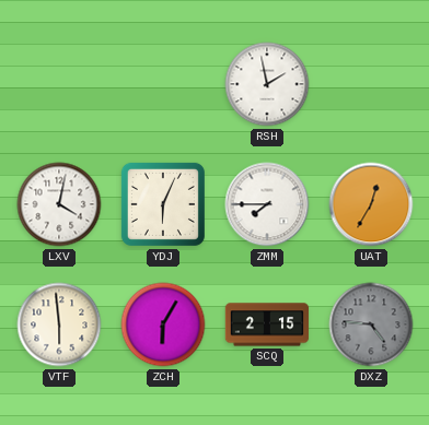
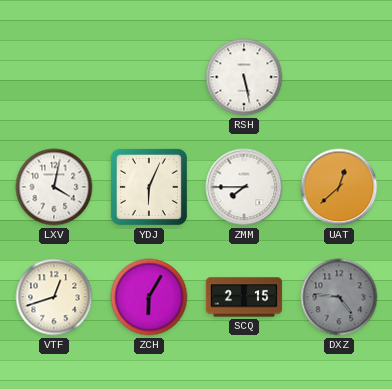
RSH: 1:58 -> 5:28
UAT: 12:35 -> 12:38
VTF: 5:59 -> 12:42
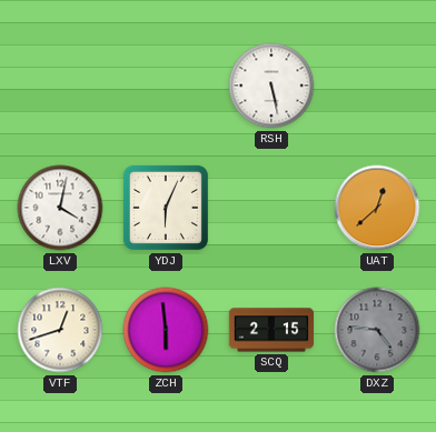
ZMM: 7:45 -> none
ZCH: 6:05 -> 5:59
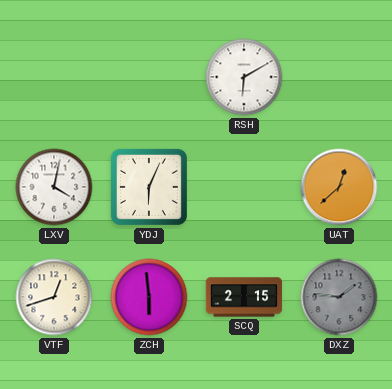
RSH: 5:28 -> 6:10
DXZ: 4:46 -> 1:46
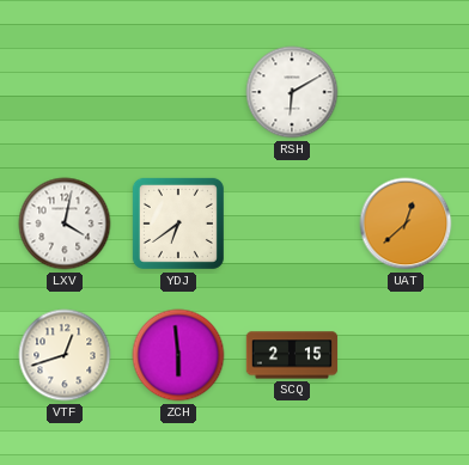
YDJ: 6:04 -> 6:39
DXZ: 1:46 -> none
